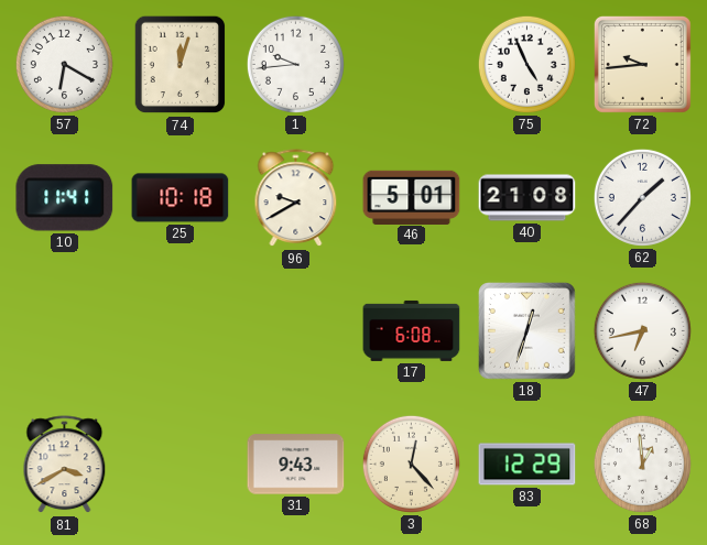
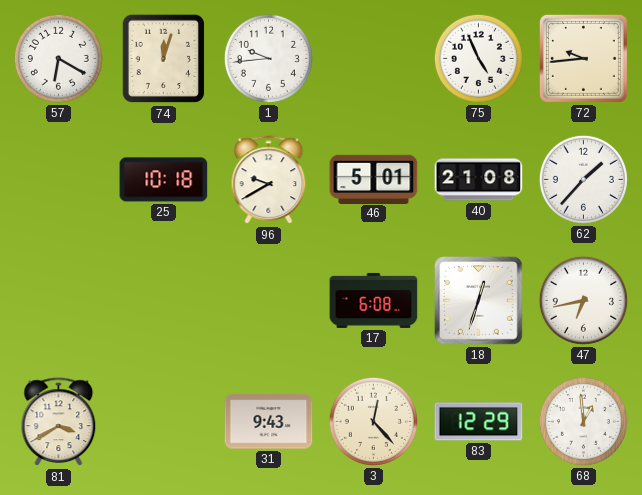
10: 11:41 -> none
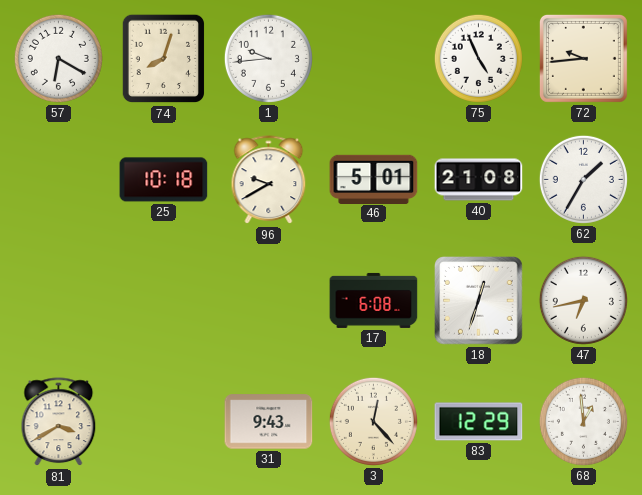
74: 12:03 -> 8:03
62: 1:37 -> 1:35
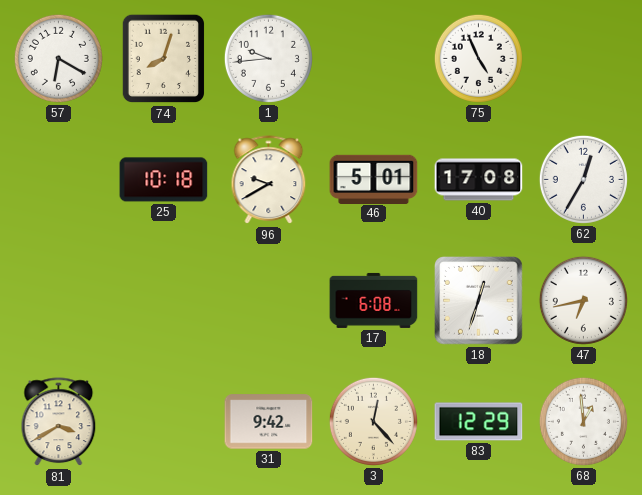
72: 9:44 -> none
40: 21:08 -> 17:08
62: 1:35 -> 12:35
31: 9:43 -> 9:42
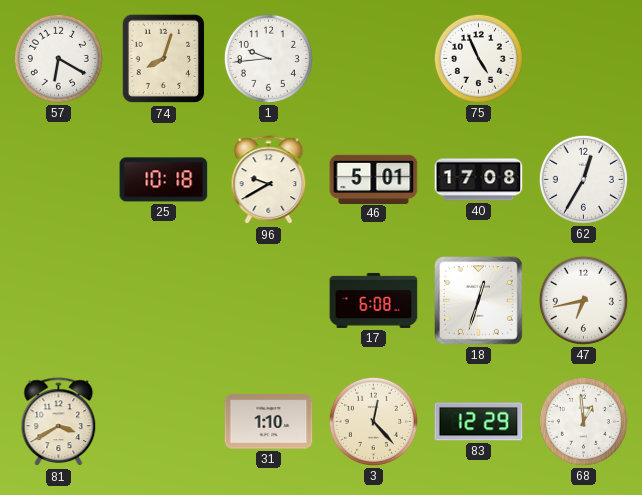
31: 9:42 -> 1:10
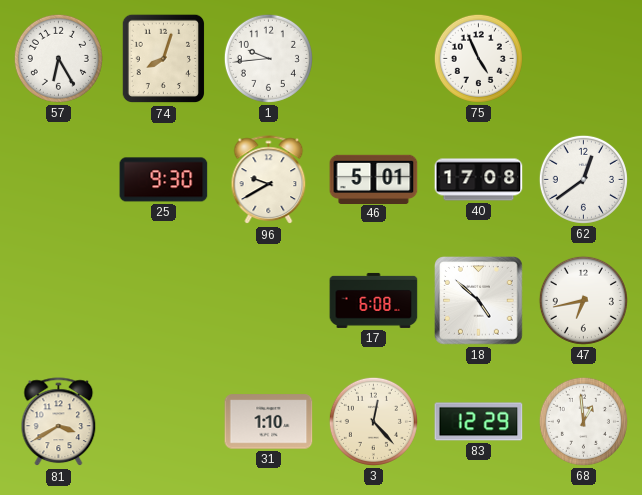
57: 6:20 -> 6:25
25: 10:18 -> 9:30
62: 12:35 -> 12:39
18: 12:33 -> 4:52
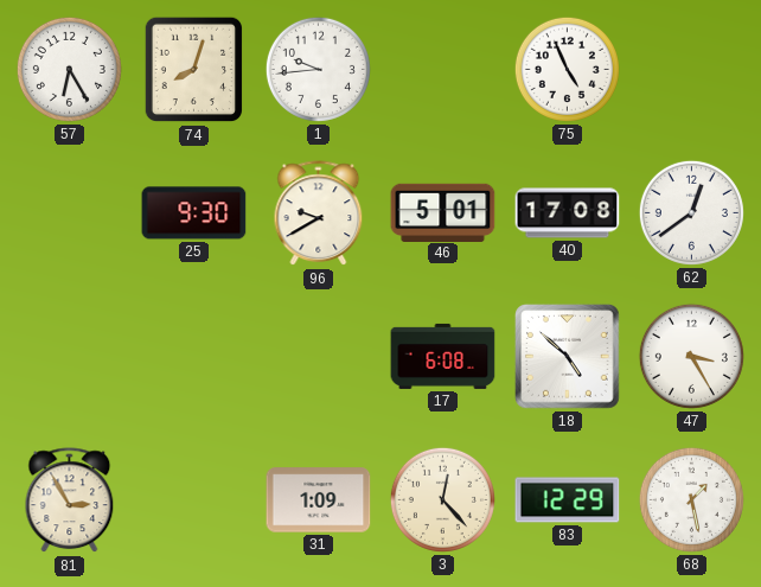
47: 6:43 -> 3:25
81: 3:40 -> 2:55
31: 1:10 -> 1:09
68: 12:59 -> 1:28
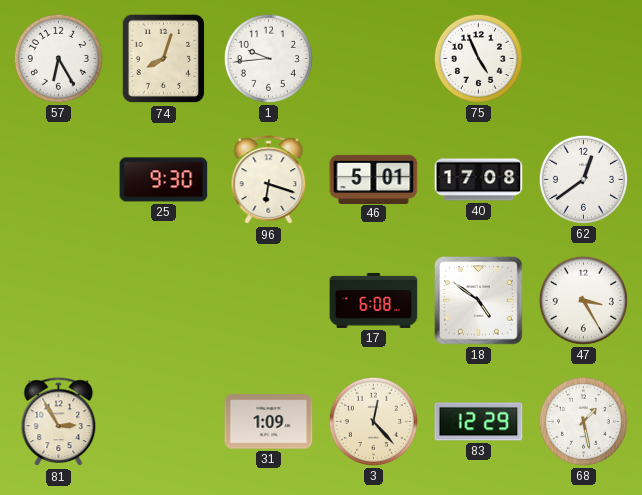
96: 9:40 -> 6:18
18: 4:52 -> 4:51
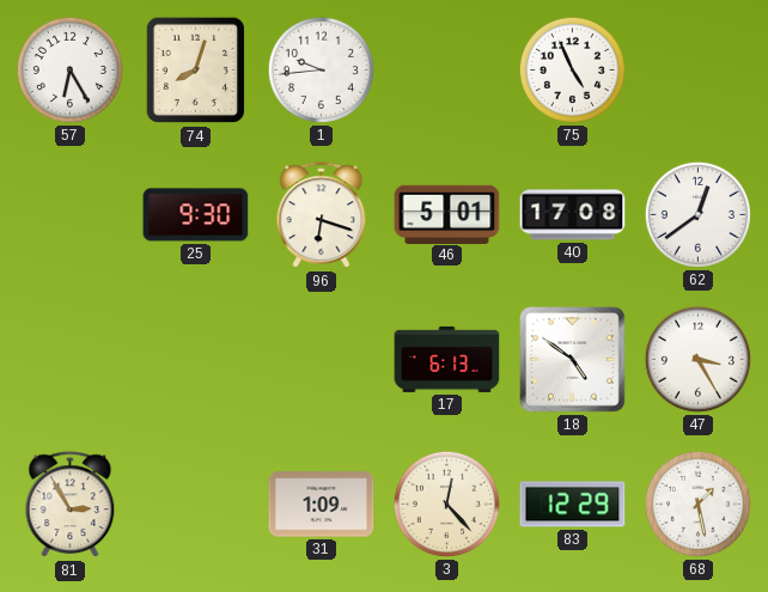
17: 6:08 -> 6:13
